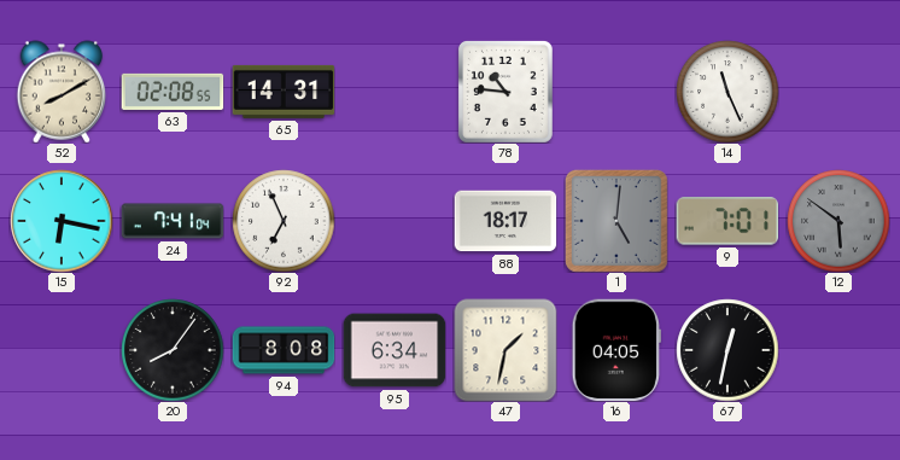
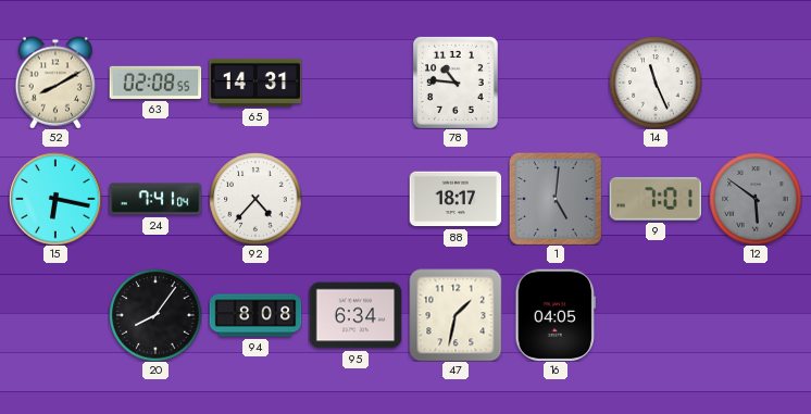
92: 6:56 -> 4:37
67: 12:32 -> none
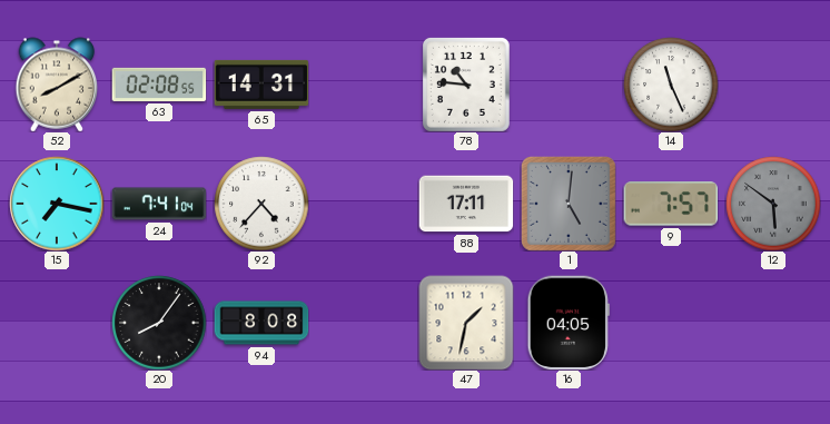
15: 6:17 -> 7:17
88: 18:17 -> 17:11
9: 7:01 -> 7:57
95: 6:34 -> none
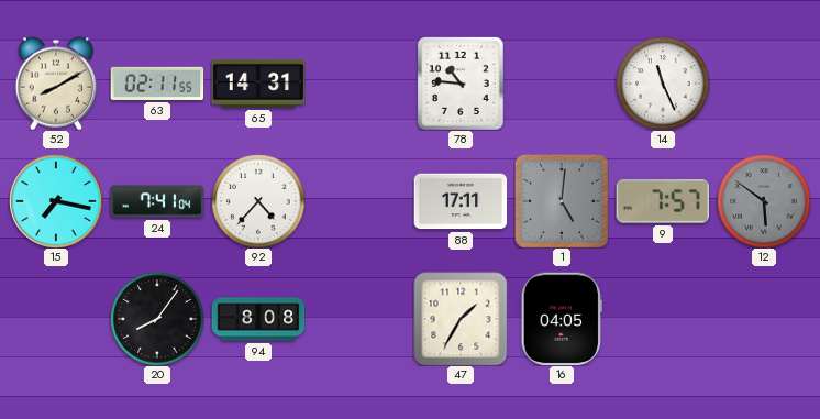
63: 02:08 -> 02:11
47: 1:32 -> 1:35
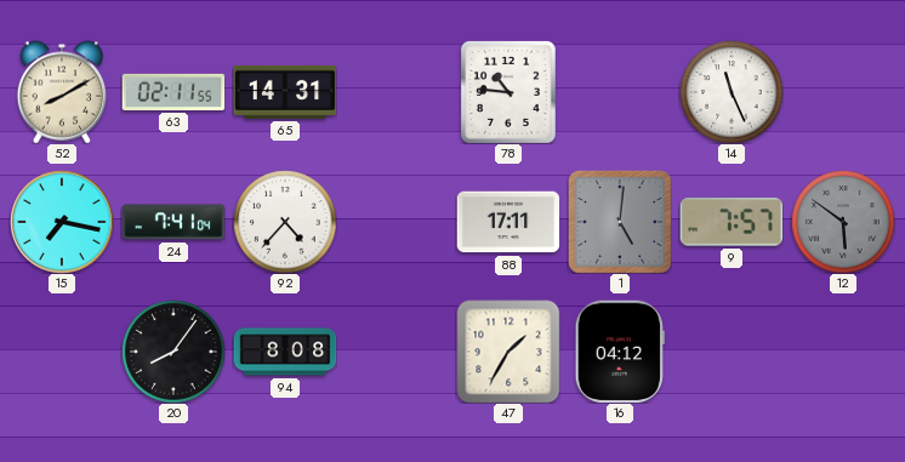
16: 04:05 -> 04:12
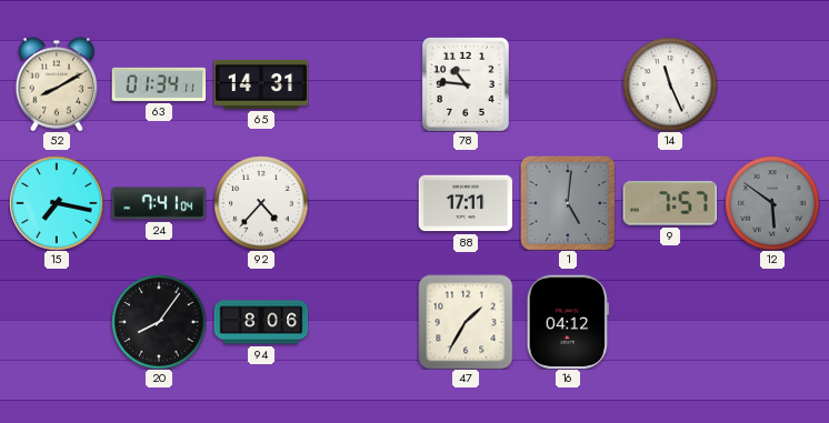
63: 02:11 -> 01:34
94: 8:08 -> 8:06
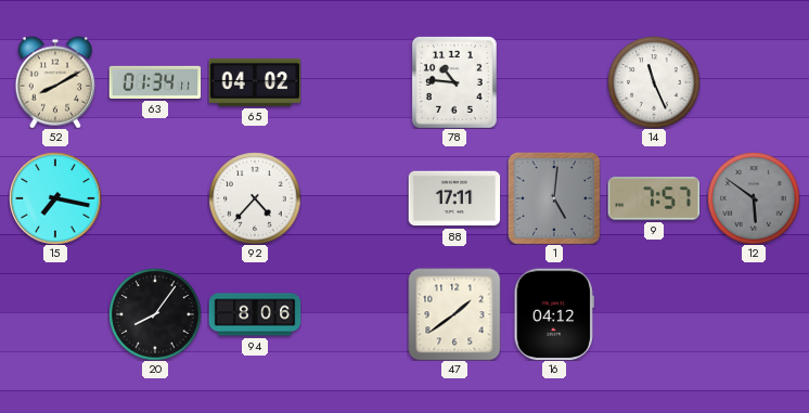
65: 14:31 -> 04:02
24: 7:41 -> none
47: 1:35 -> 1:39
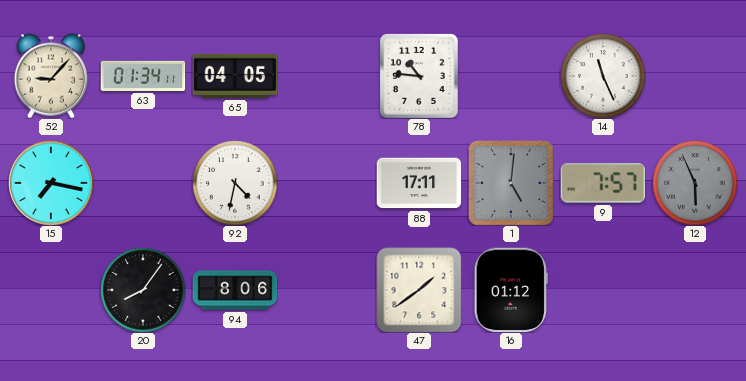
52: 8:10 -> 9:07
65: 04:02 -> 04:05
92: 4:37 -> 4:32
12: 5:51 -> 5:56
16: 04:12 -> 01:12
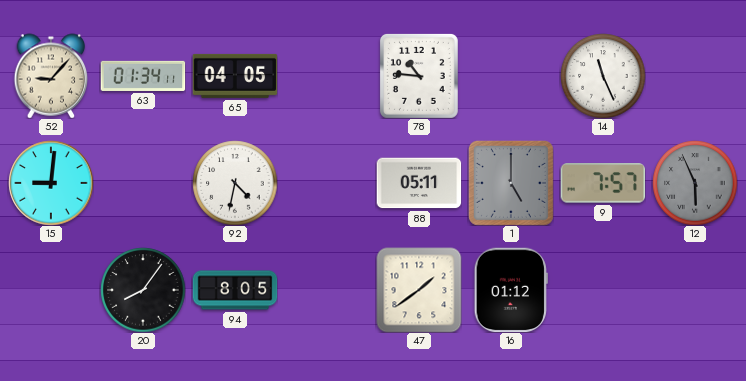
15: 7:17 -> 9:01
88: 17:11 -> 05:11
1: 5:01 -> 5:00
94: 8:06 -> 8:05
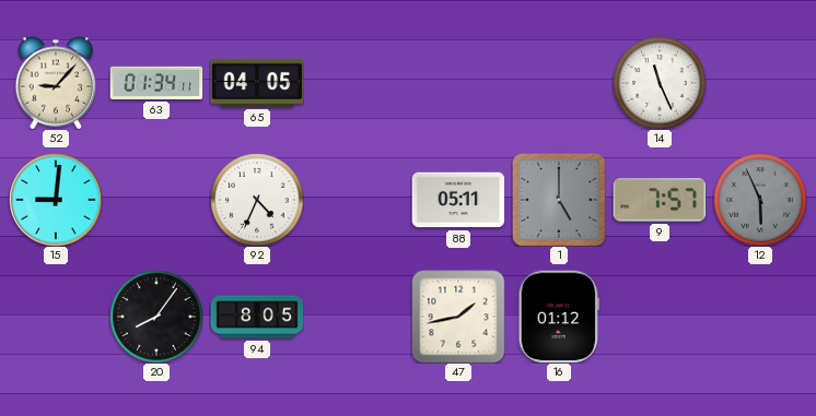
78: 10:46 -> none
92: 4:32 -> 4:34
47: 1:39 -> 1:43
